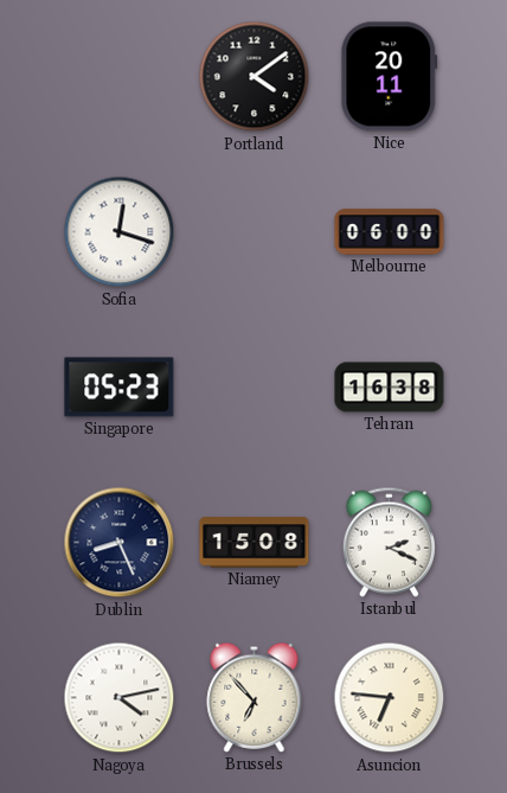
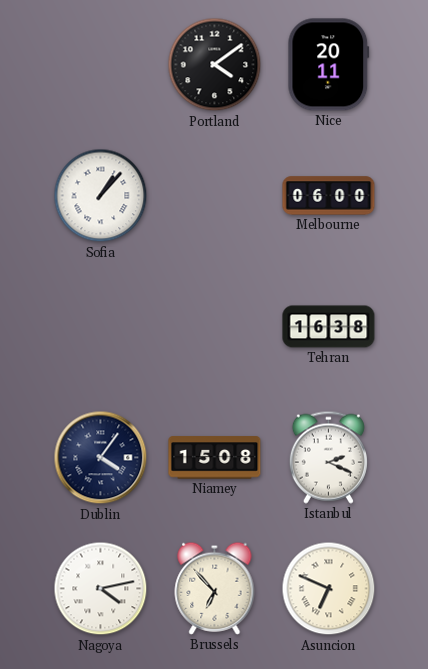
Sofia: 12:18 -> 1:07
Singapore: 05:23 -> none
Dublin: 8:26 -> 4:06
Asuncion: 6:46 -> 6:49
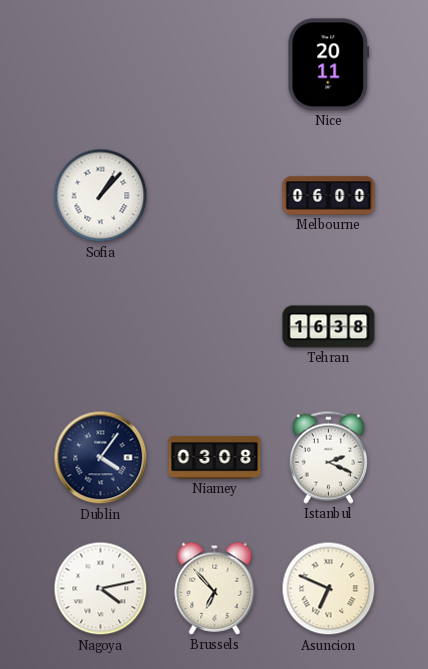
Portland: 4:09 -> none
Niamey: 15:08 -> 03:08
